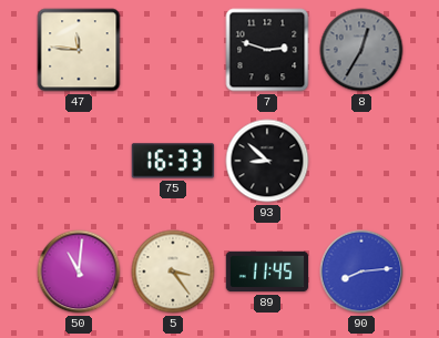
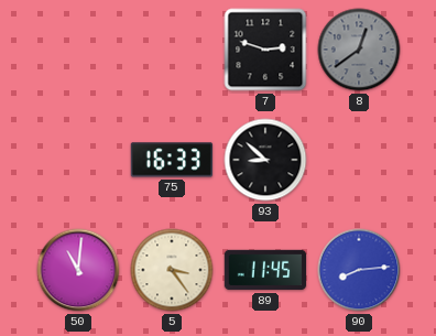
47: 11:46 -> none
8: 12:35 -> 12:39
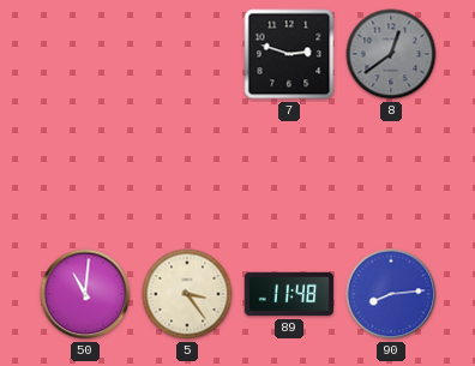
75: 16:33 -> none
93: 8:52 -> none
89: 11:45 -> 11:48
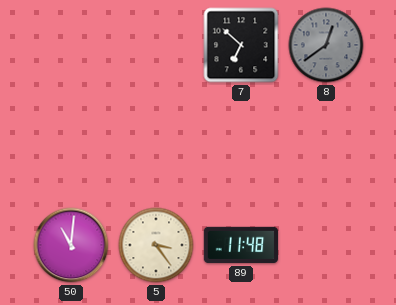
7: 2:48 -> 6:52
90: 8:14 -> none
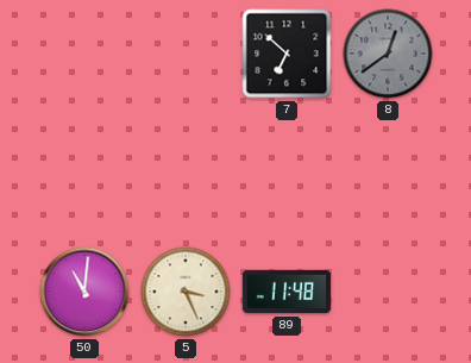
5: 3:24 -> 3:26
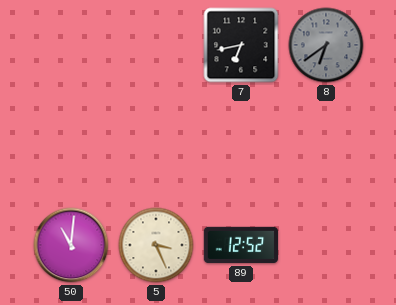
7: 6:52 -> 6:43
8: 12:39 -> 6:39
89: 11:48 -> 12:52
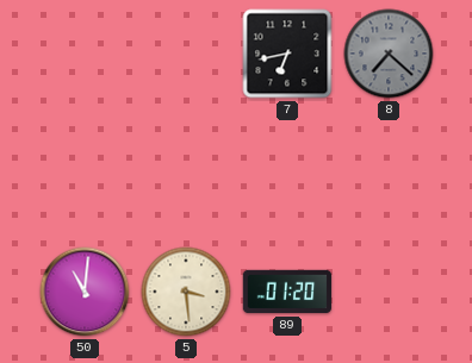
8: 6:39 -> 7:22
5: 3:26 -> 3:29
89: 12:52 -> 01:20
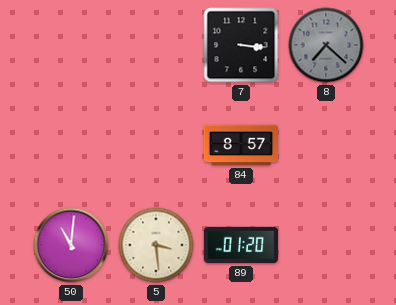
7: 6:43 -> 3:16
84: none -> 8:57
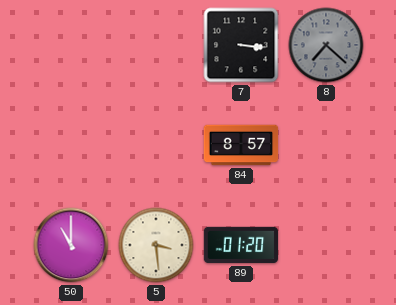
50: 11:01 -> 11:00
